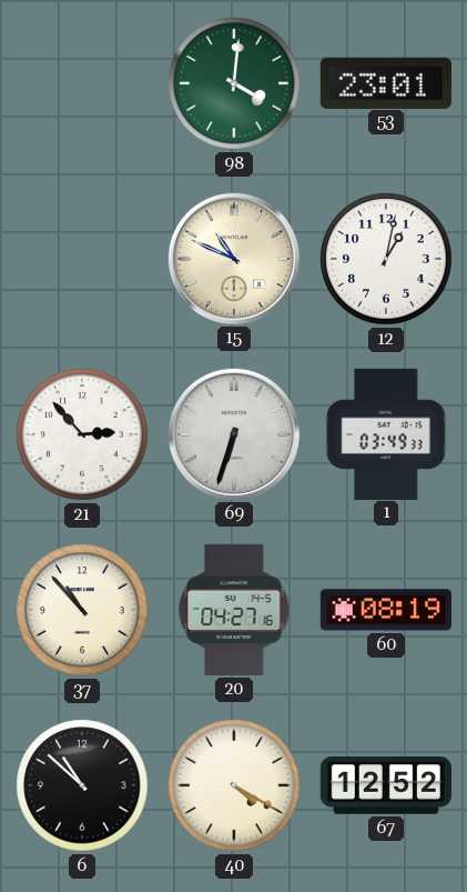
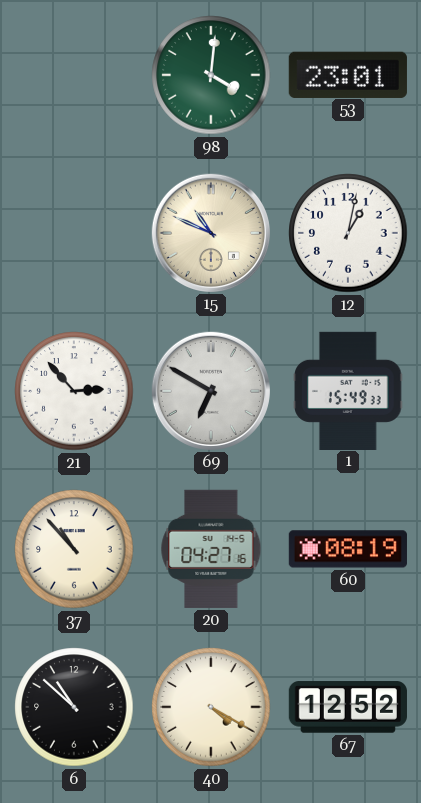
69: 6:33 -> 6:50
1: 03:49 -> 15:49
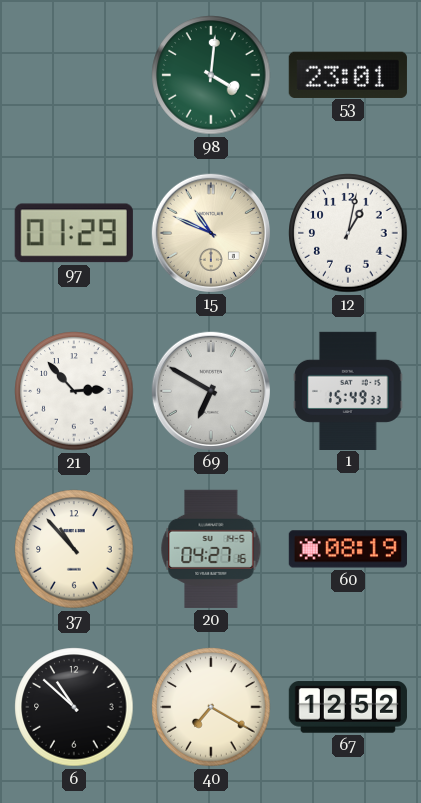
97: none -> 01:29
40: 4:20 -> 7:20
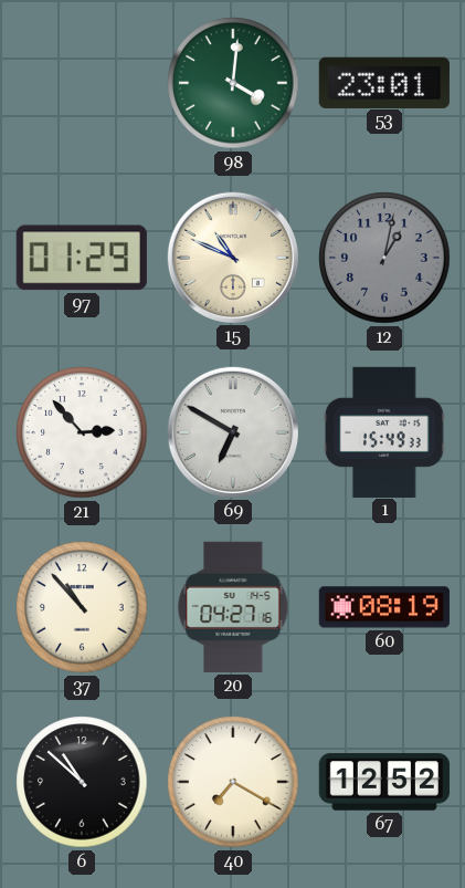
12 dial: white -> grey
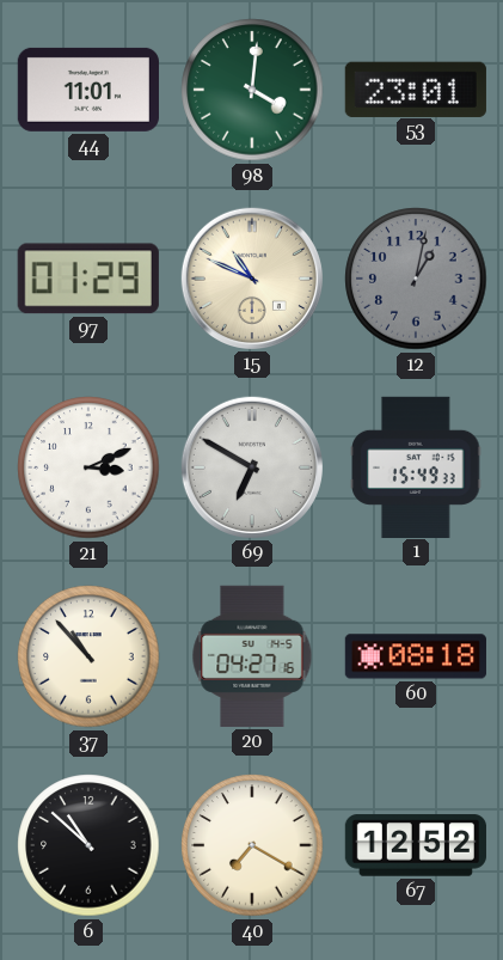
44: none -> 11:01
21: 2:53 -> 3:11
60: 08:19 -> 08:18
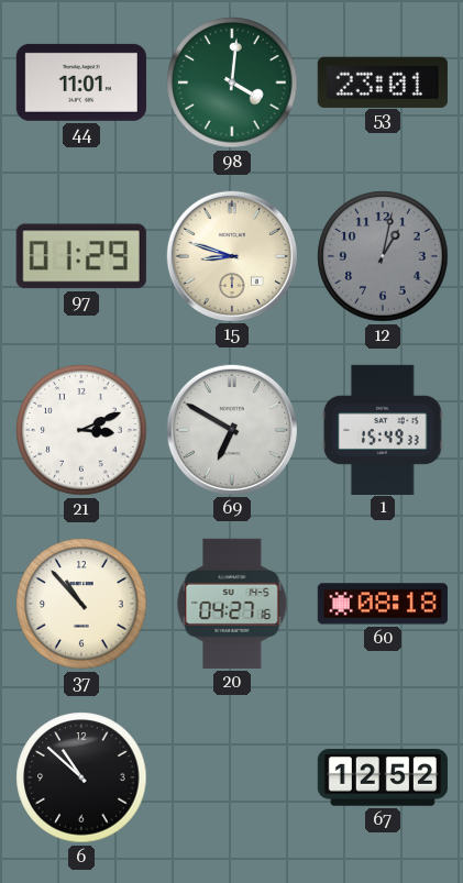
15: 10:49 -> 8:48
40: 7:20 -> none
